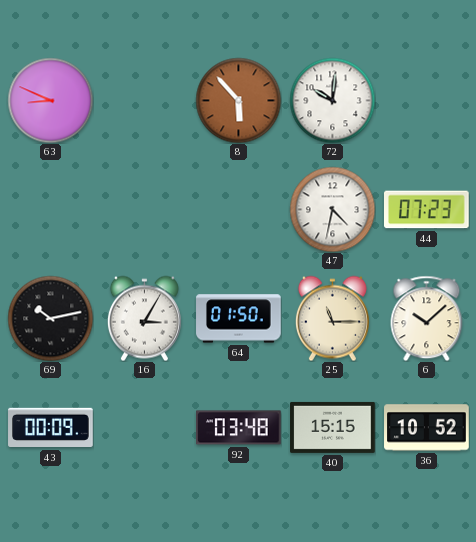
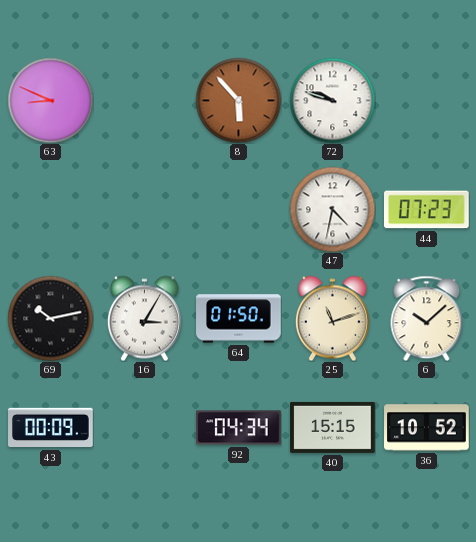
72: 10:01 -> 9:48
25: 11:15 -> 11:12
92: 03:48 -> 04:34
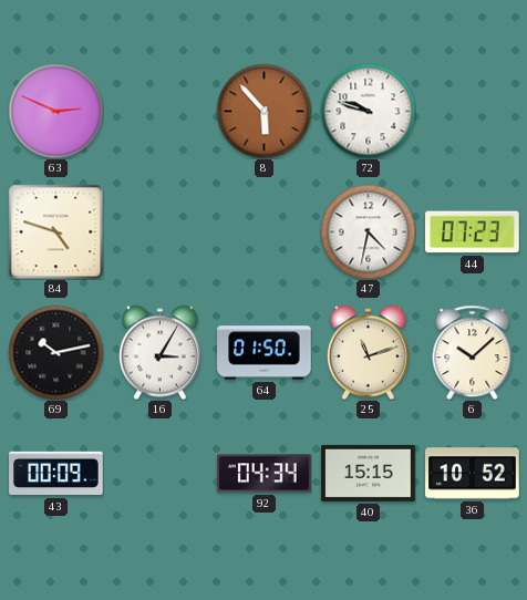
63: 8:49 -> 2:49
84: none -> 4:48
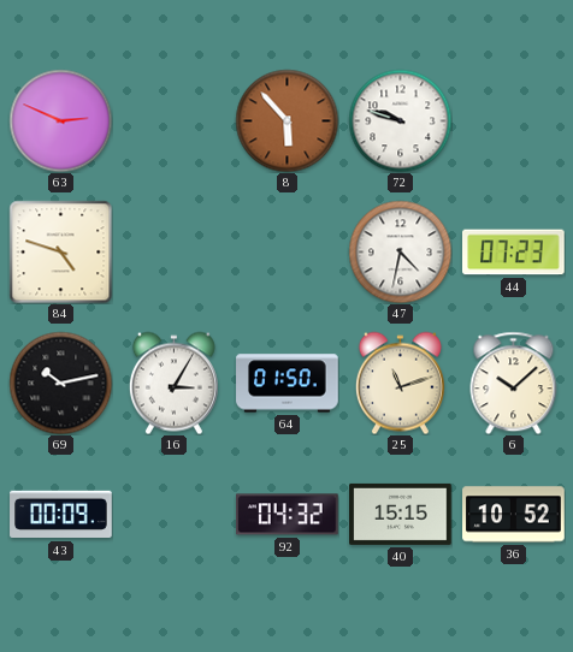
92: 04:34 -> 04:32
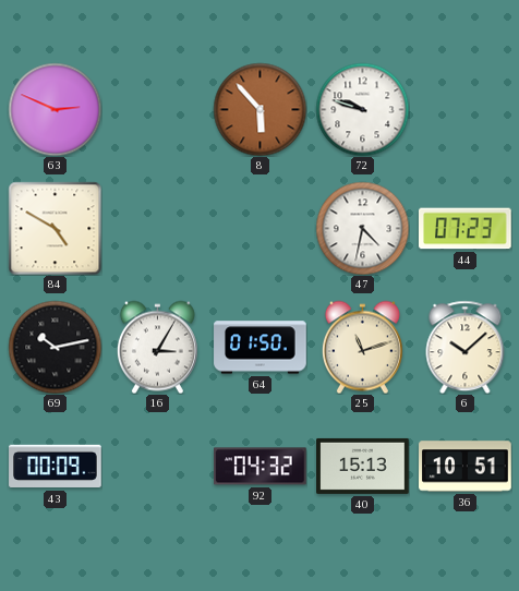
84: 4:48 -> 4:50
40: 15:15 -> 15:13
36: 10:52 -> 10:51
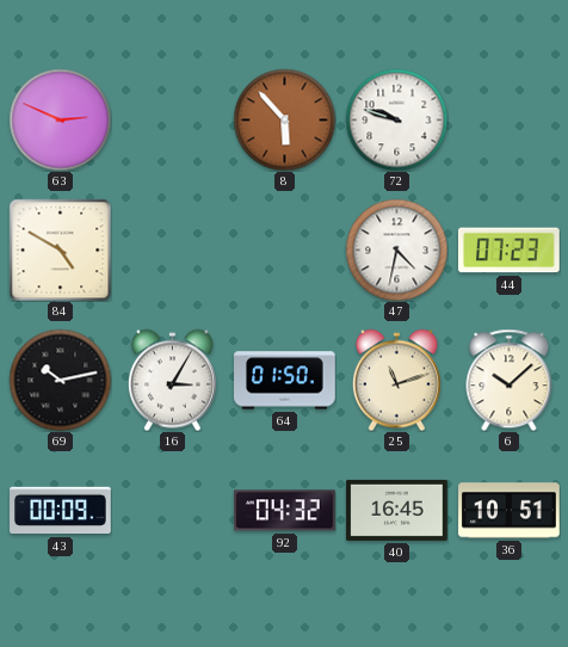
40: 15:13 -> 16:45
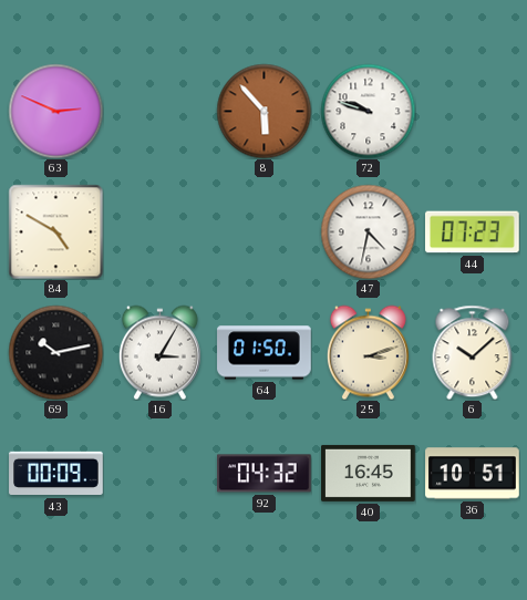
25: 11:12 -> 3:12
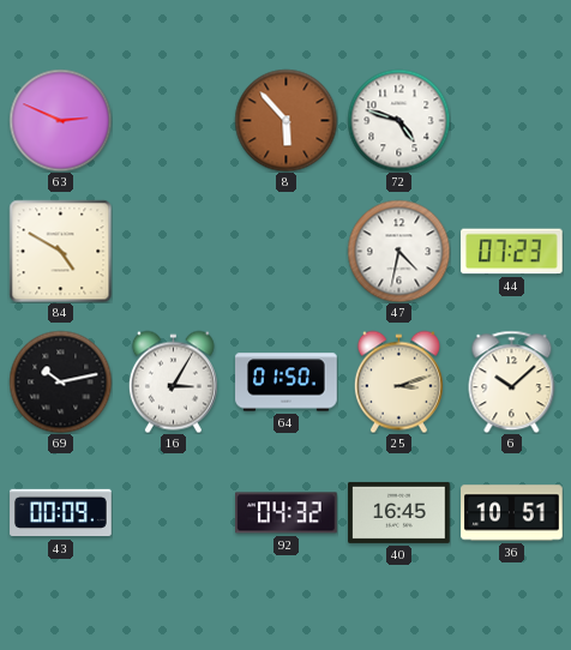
72: 9:48 -> 4:48
